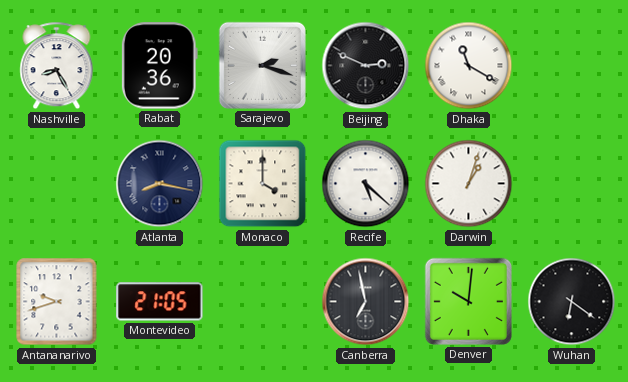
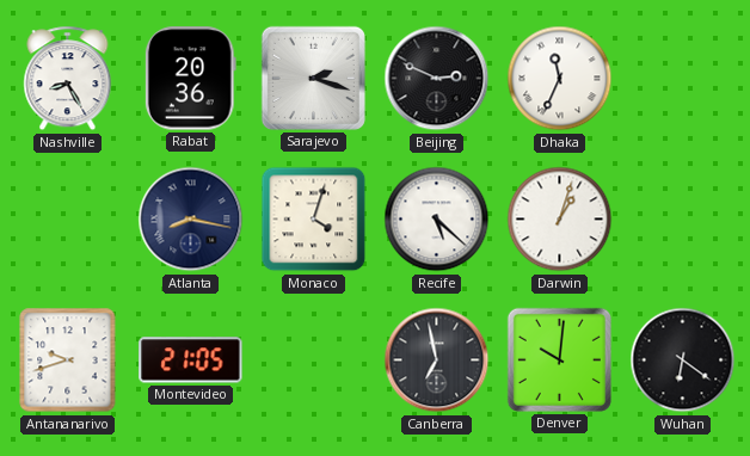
Dhaka: 11:20 -> 11:34
Monaco: 4:00 -> 4:03
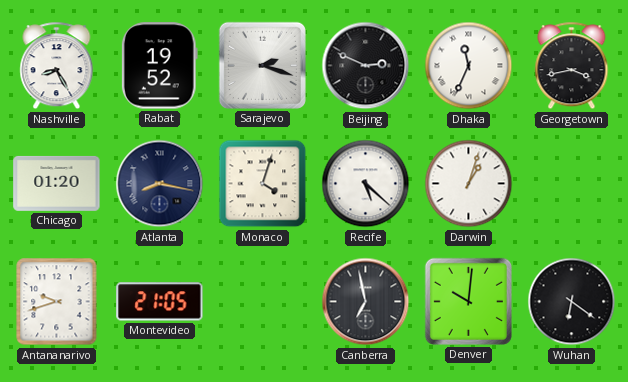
Rabat: 20:36 -> 19:52
Georgetown: none -> 3:43
Chicago: none -> 01:20
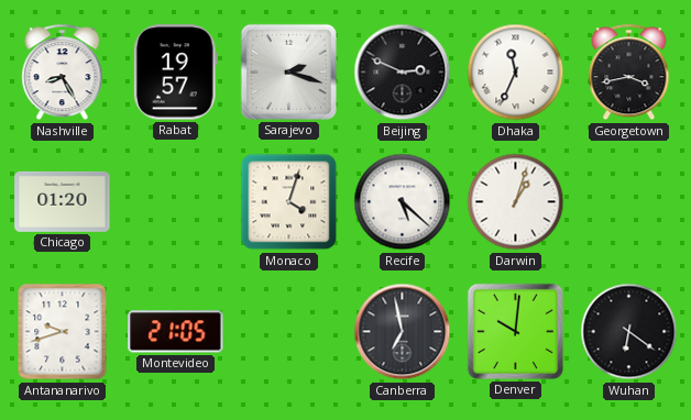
Rabat: 19:52 -> 19:57
Atlanta: 8:17 -> none
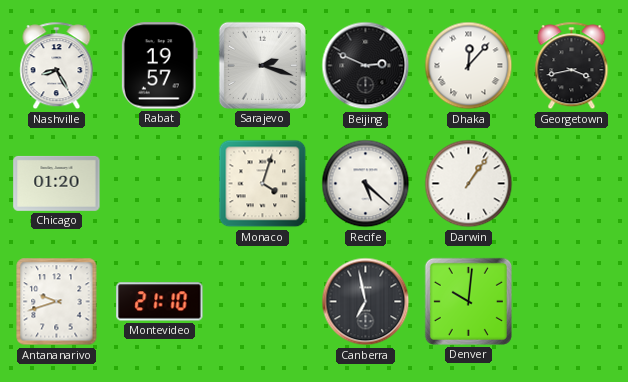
Dhaka: 11:34 -> 12:07
Darwin: 1:03 -> 1:06
Montevideo: 21:05 -> 21:10
Wuhan: 6:21 -> none
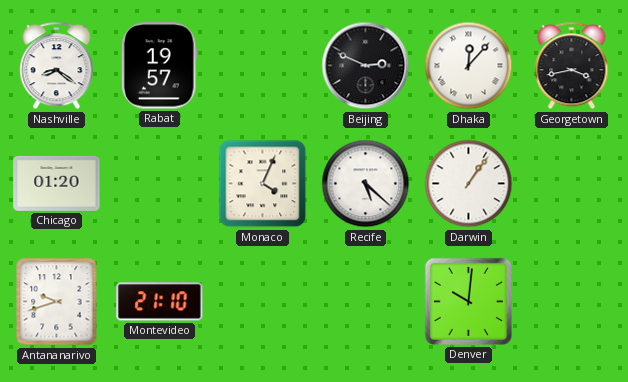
Nashville: 8:25 -> 8:21
Sarajevo: 2:18 -> none
Monaco: 4:03 -> 4:04
Canberra: 6:58 -> none
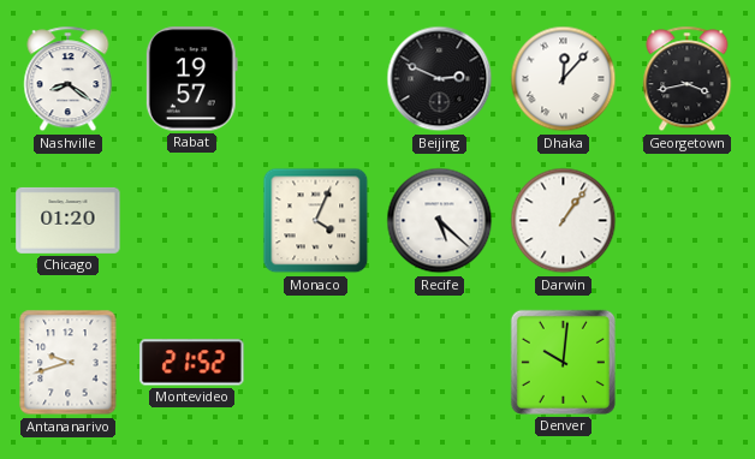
Montevideo: 21:10 -> 21:52
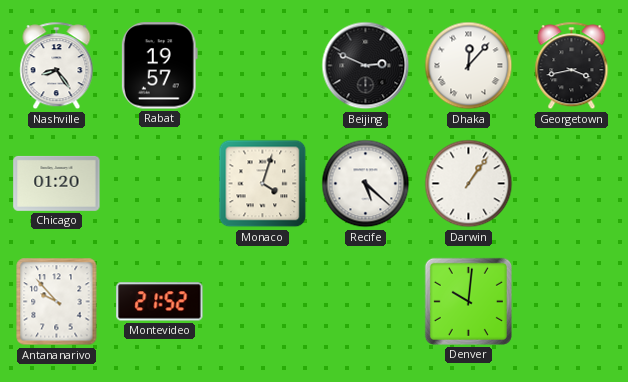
Nashville: 8:21 -> 8:24
Monaco: 4:04 -> 4:03
Antananarivo: 9:42 -> 9:53
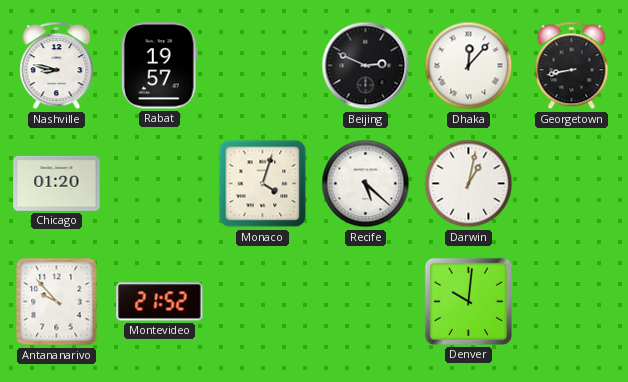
Nashville: 8:24 -> 8:47
Georgetown: 3:43 -> 8:43
Darwin: 1:06 -> 1:02
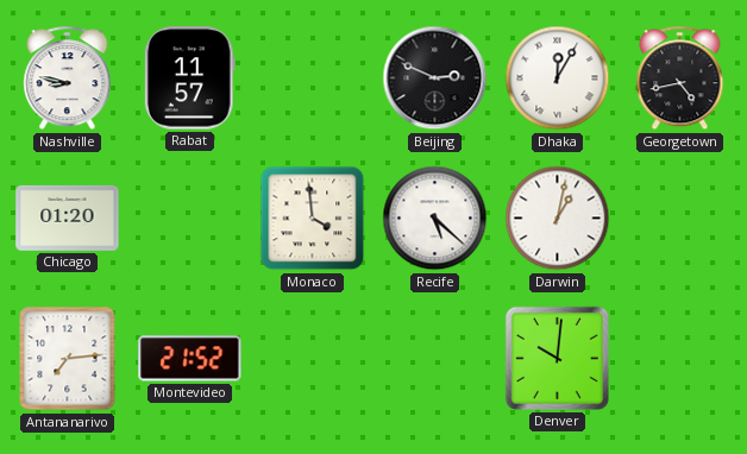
Rabat: 19:57 -> 11:57
Dhaka: 12:07 -> 12:05
Georgetown: 8:43 -> 4:43
Monaco: 4:03 -> 3:59
Antananarivo: 9:53 -> 7:14
